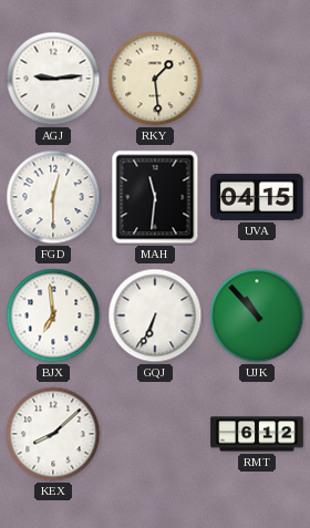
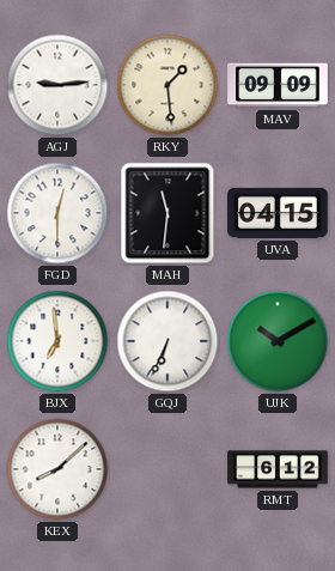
MAV: none -> 09:09
UJK: 10:53 -> 10:10
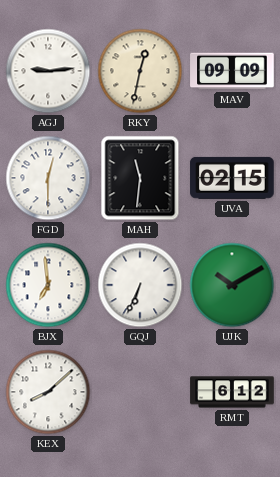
RKY: 1:29 -> 12:32
UVA: 04:15 -> 02:15
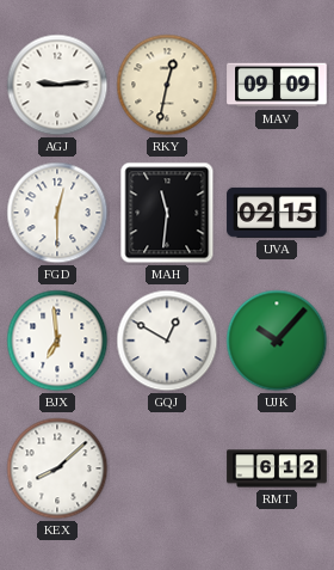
GQJ: 6:34 -> 12:50
UJK: 10:10 -> 10:07
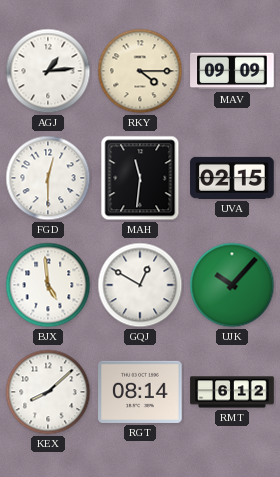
AGJ: 9:14 -> 1:14
RKY: 12:32 -> 4:15
BJX: 6:59 -> 4:59
RGT: none -> 08:14
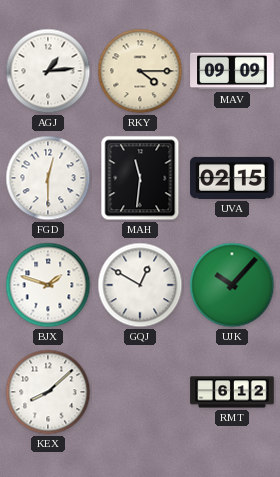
BJX: 4:59 -> 1:48
RGT: 08:14 -> none
